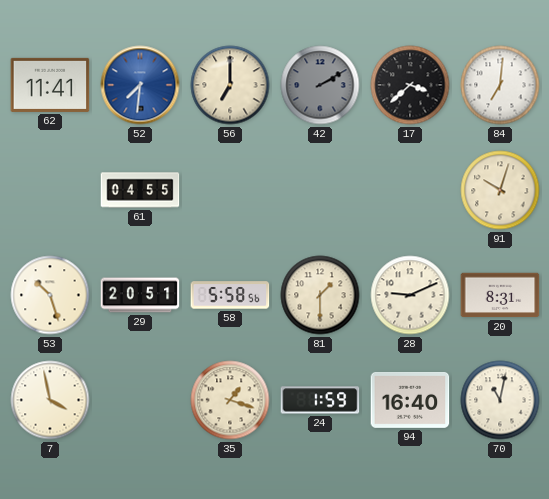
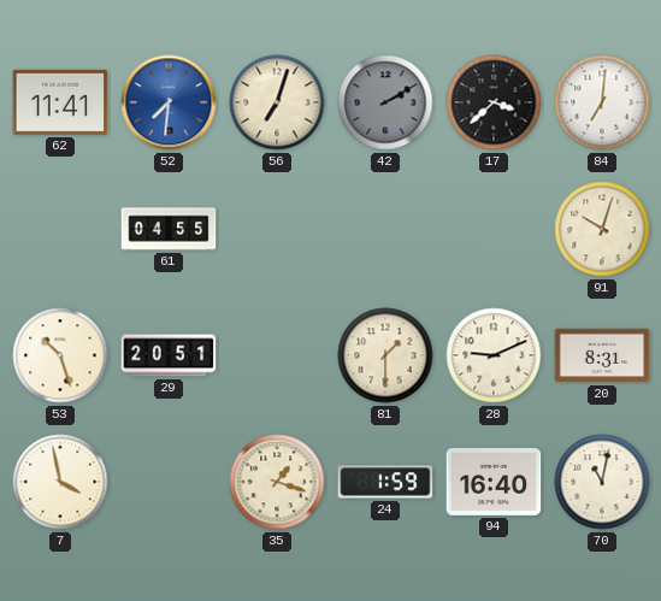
56: 7:00 -> 7:03
58: 5:58 -> none
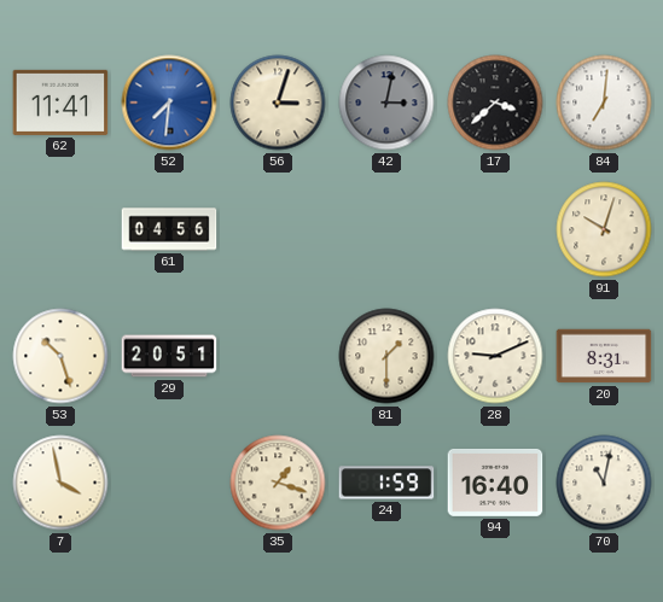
56: 7:03 -> 3:03
42: 2:10 -> 3:02
61: 04:55 -> 04:56
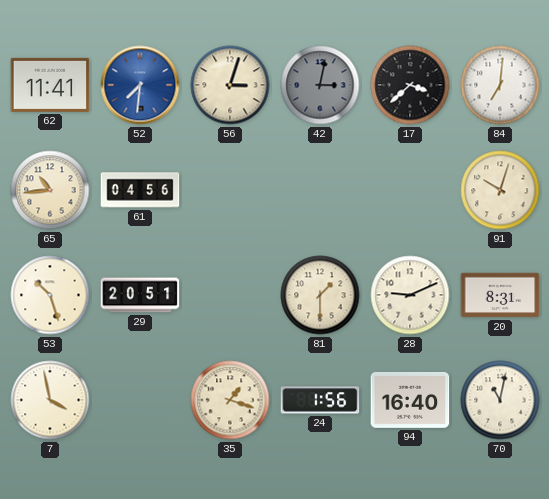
65: none -> 10:44
24: 1:59 -> 1:56
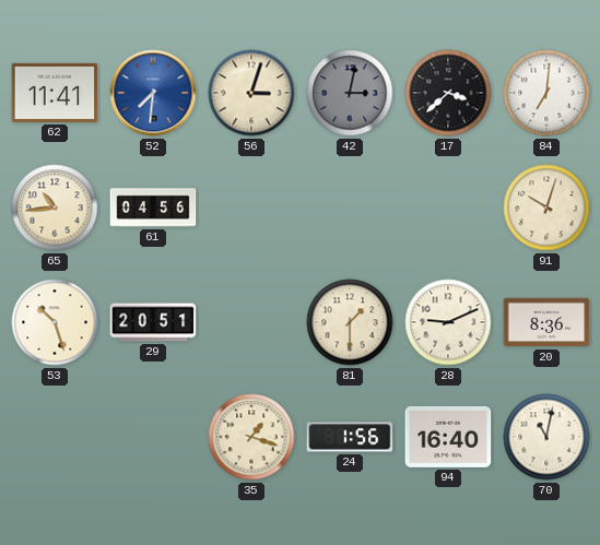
20: 8:31 -> 8:36
7: 3:58 -> none
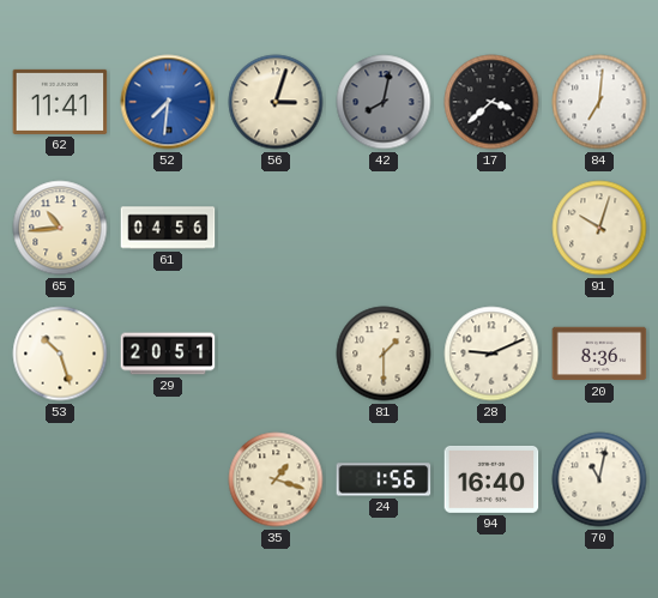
42: 3:02 -> 8:02
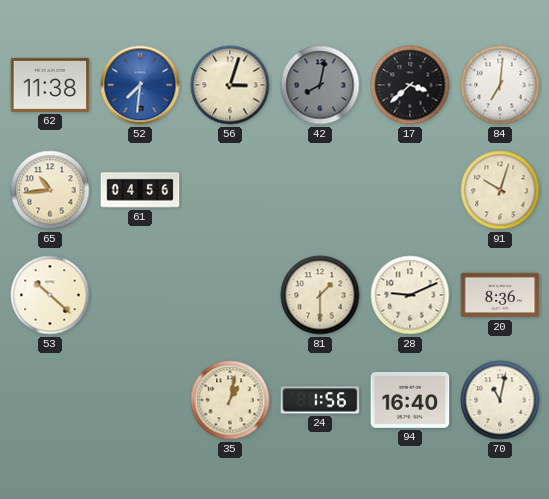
62: 11:41 -> 11:38
53: 10:27 -> 10:22
29: 20:51 -> none
35: 1:18 -> 1:02
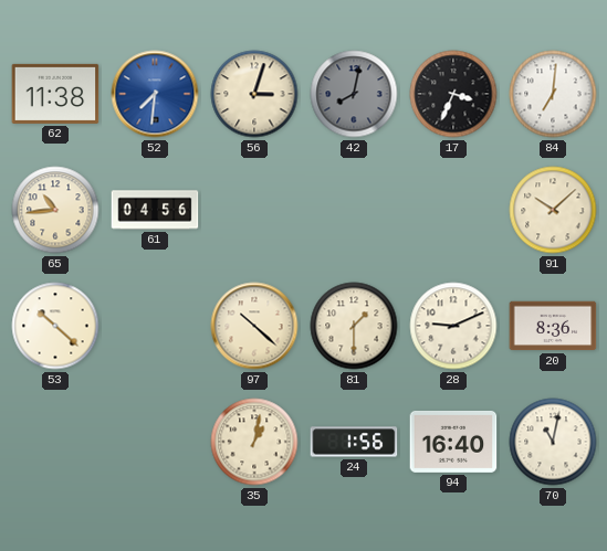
17: 3:38 -> 3:34
91: 10:03 -> 10:08
97: none -> 10:22
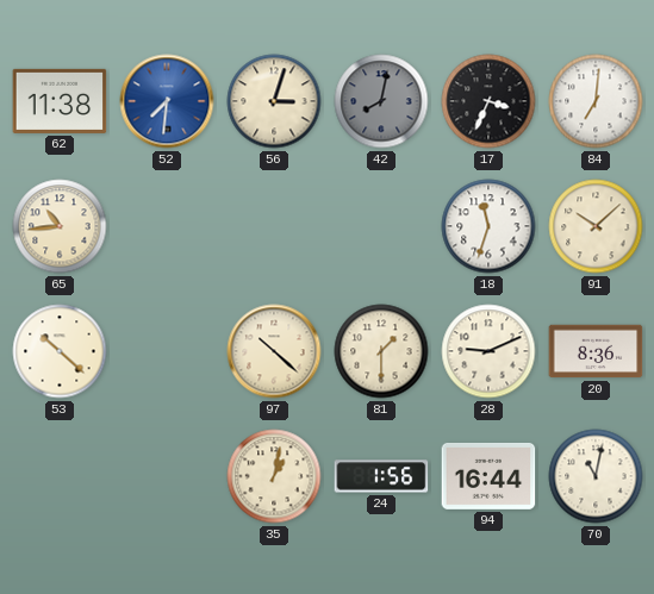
61: 04:56 -> none
18: none -> 11:33
94: 16:40 -> 16:44
